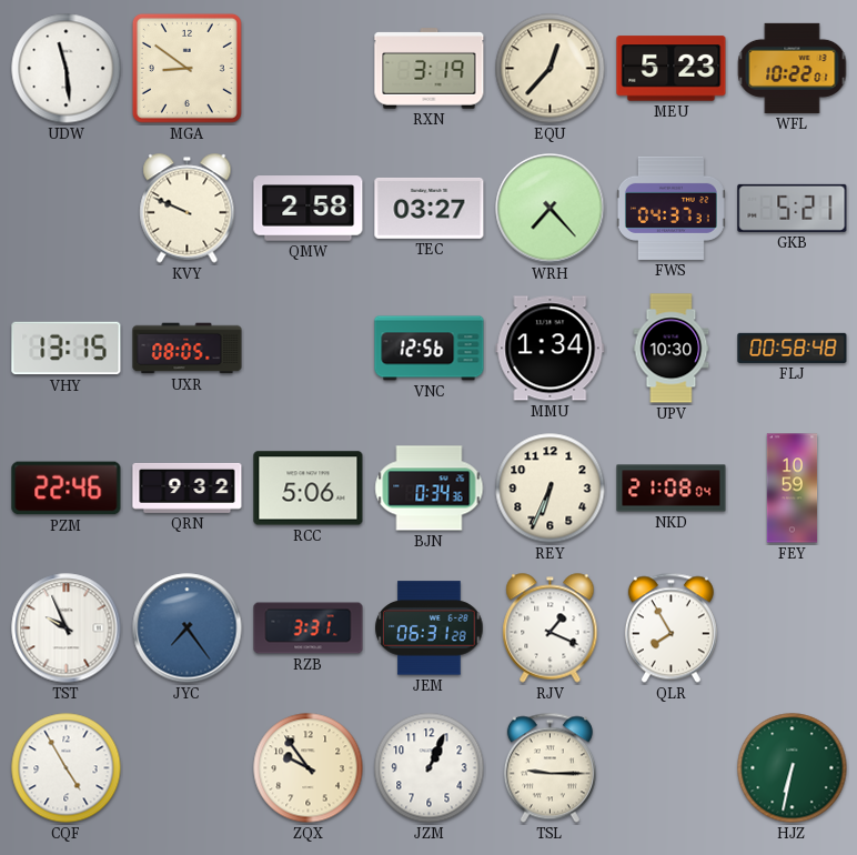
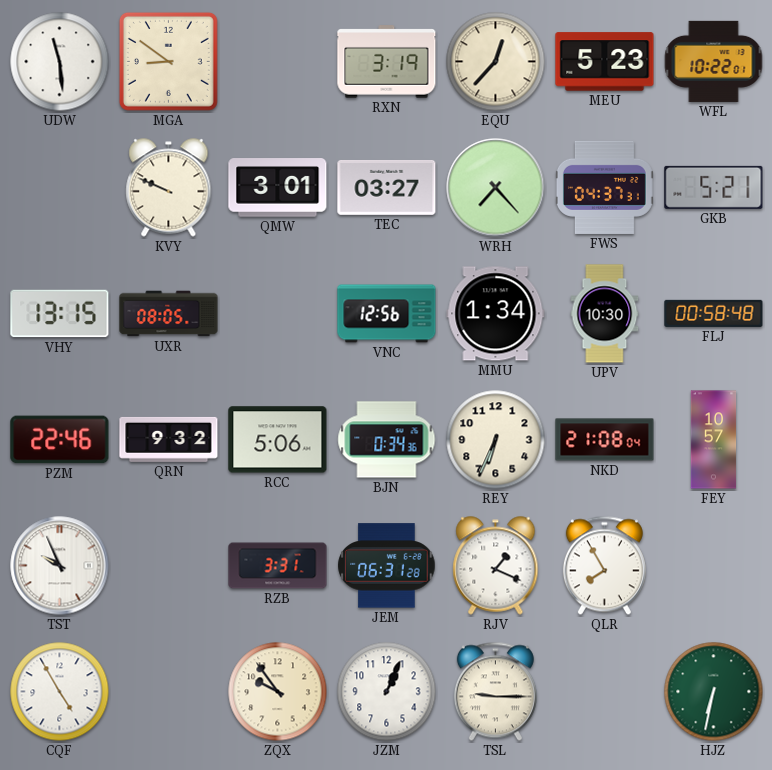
QMW: 2:58 -> 3:01
FEY: 10:59 -> 10:57
JYC: 7:24 -> none
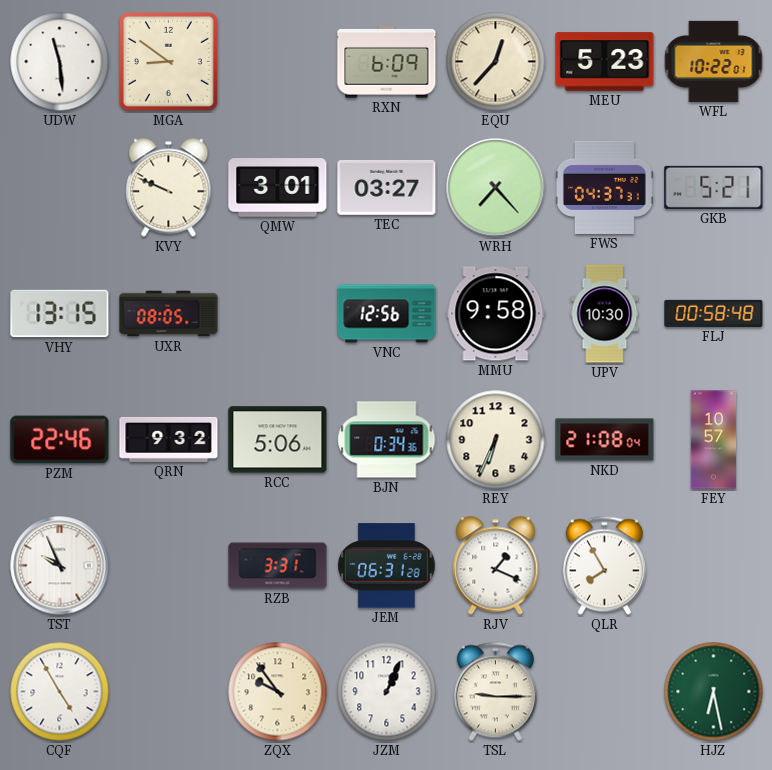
RXN: 3:19 -> 6:09
MMU: 1:34 -> 9:58
HJZ: 6:32 -> 6:28
